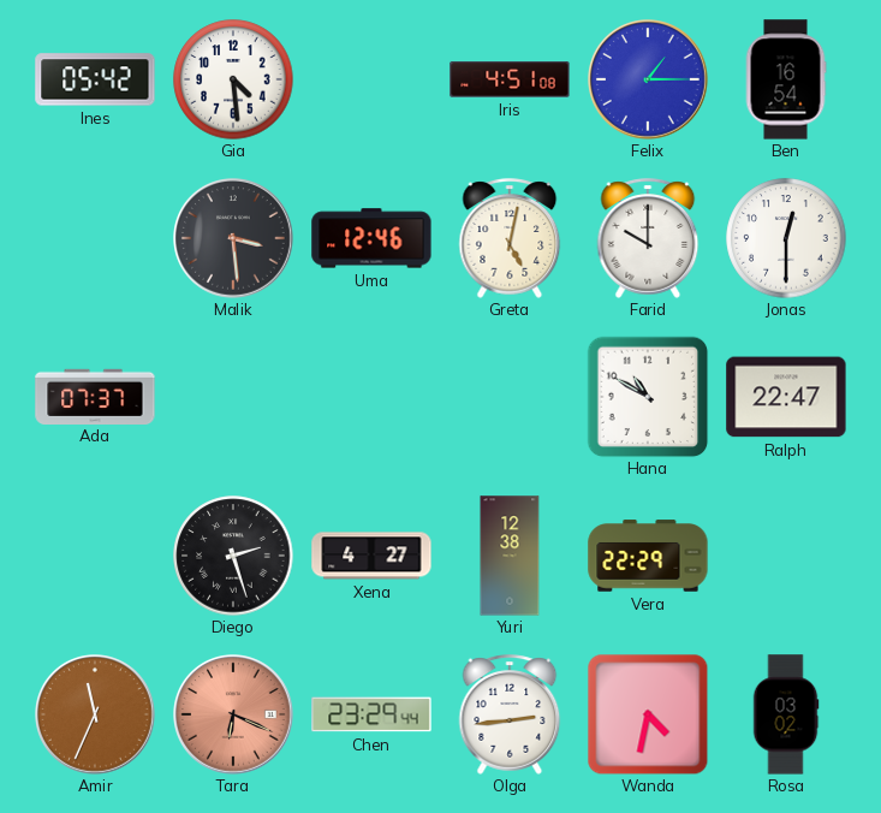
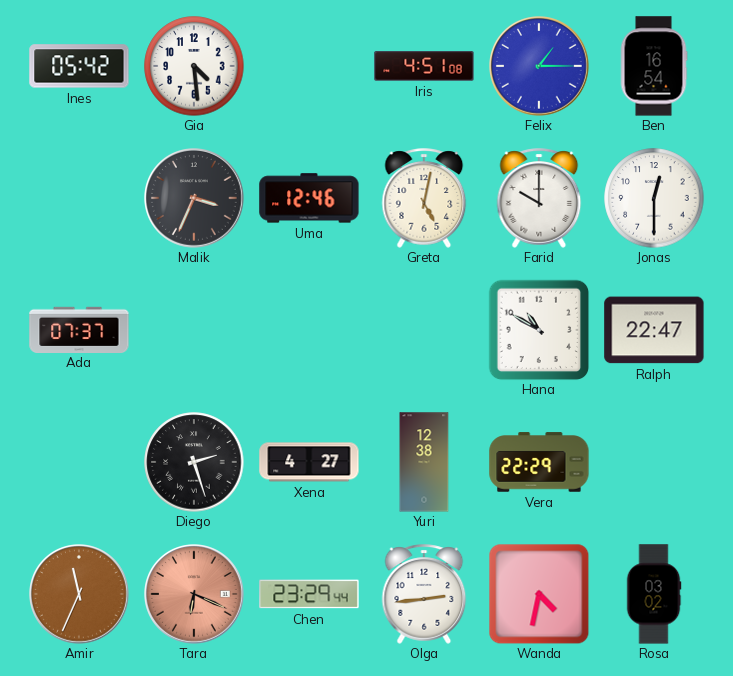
Malik: 3:29 -> 3:34
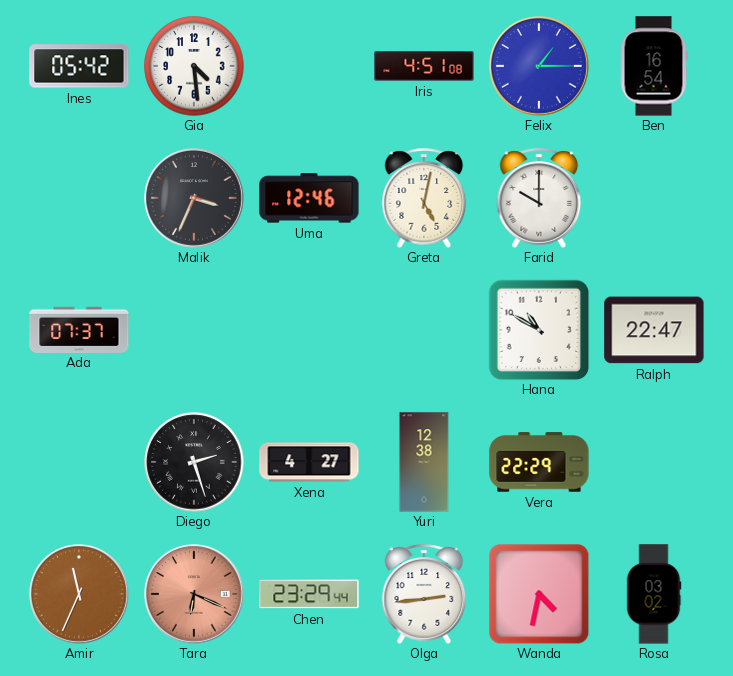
Jonas: 12:30 -> none
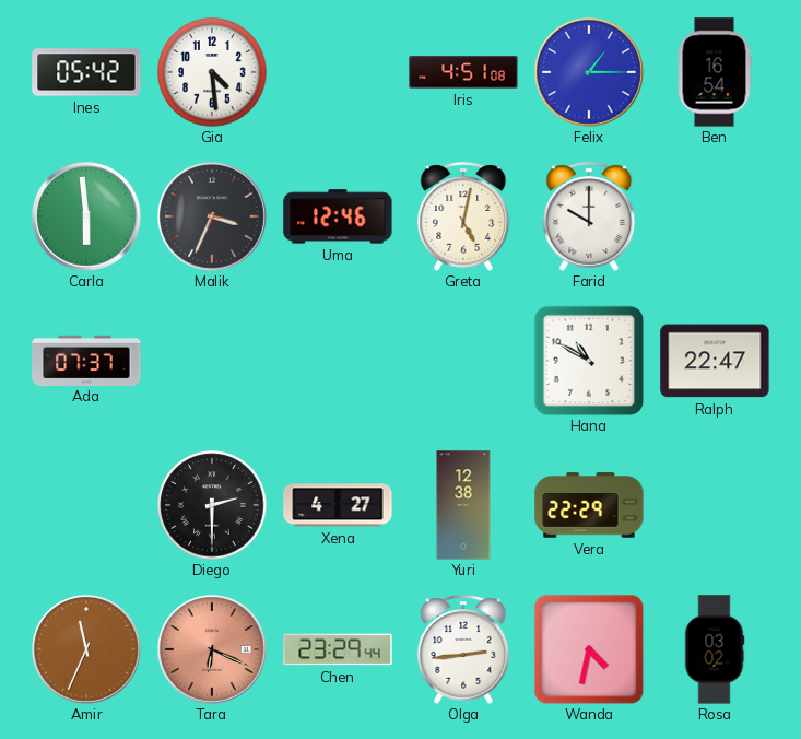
Carla: none -> 5:59
Diego: 2:27 -> 2:30
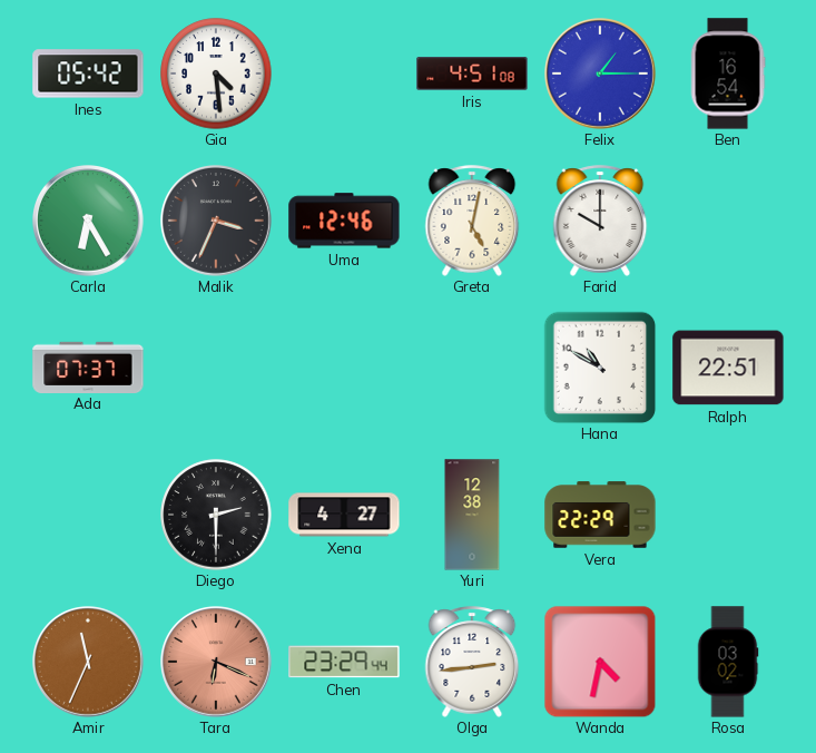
Carla: 5:59 -> 6:25
Ralph: 22:47 -> 22:51
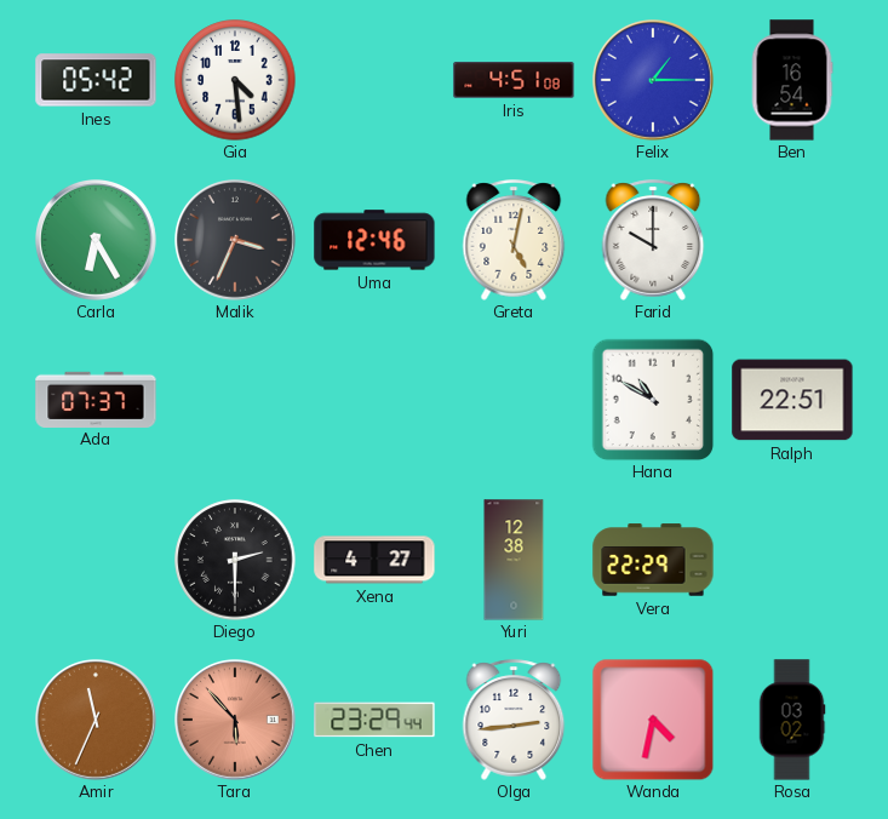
Tara: 6:19 -> 5:53
